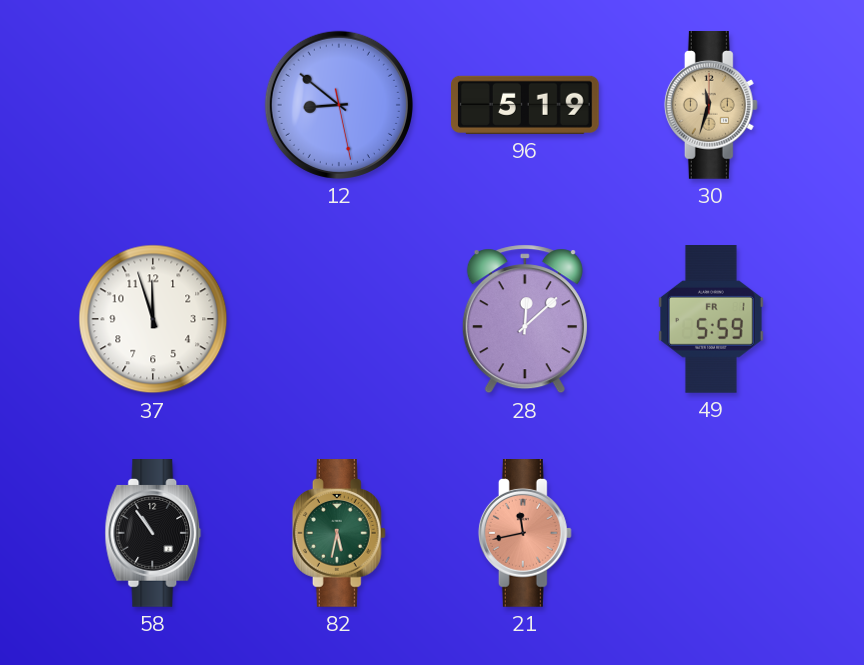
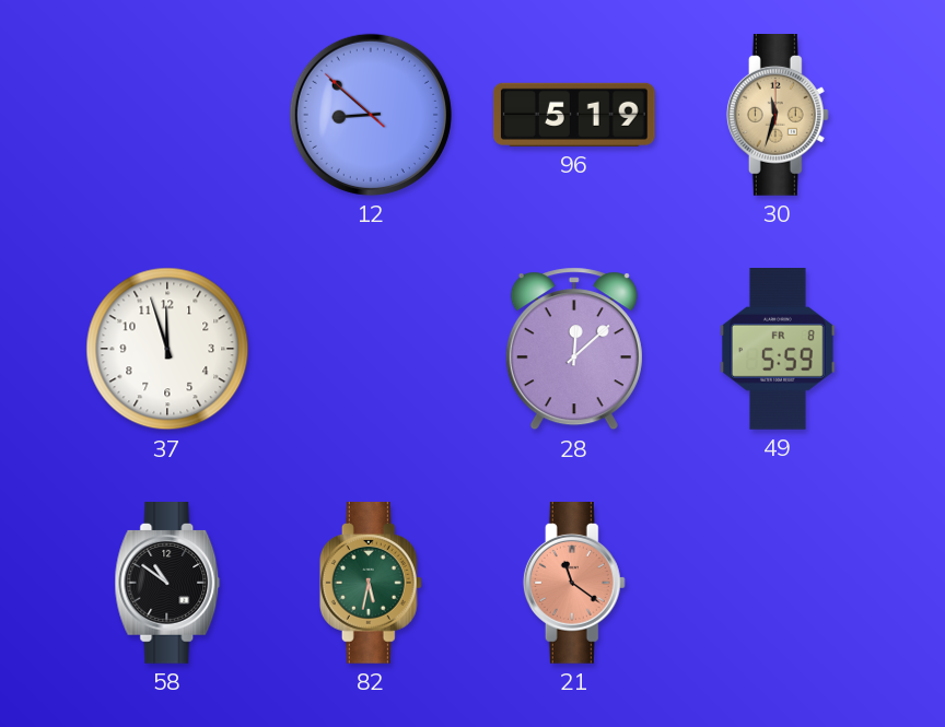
12: 8:51:28 -> 8:51:52
49 date: FR 1 -> FR 8
58: 10:54 -> 10:51
21: 11:43 -> 11:21
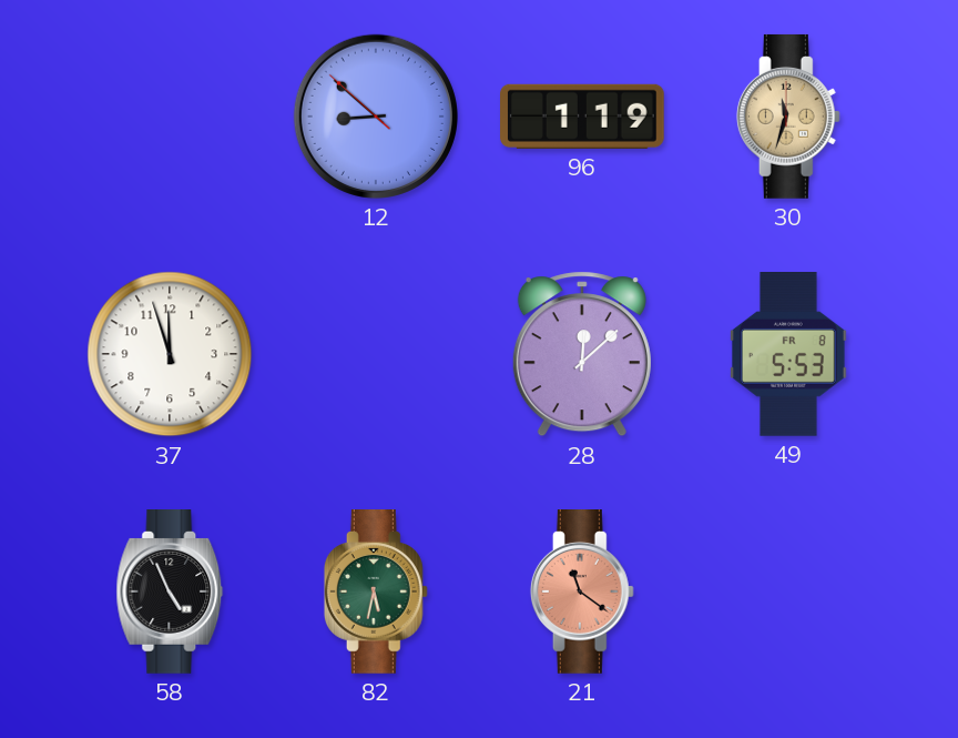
96: 5:19 -> 1:19
49: 5:59 -> 5:53
58: 10:51 -> 4:56
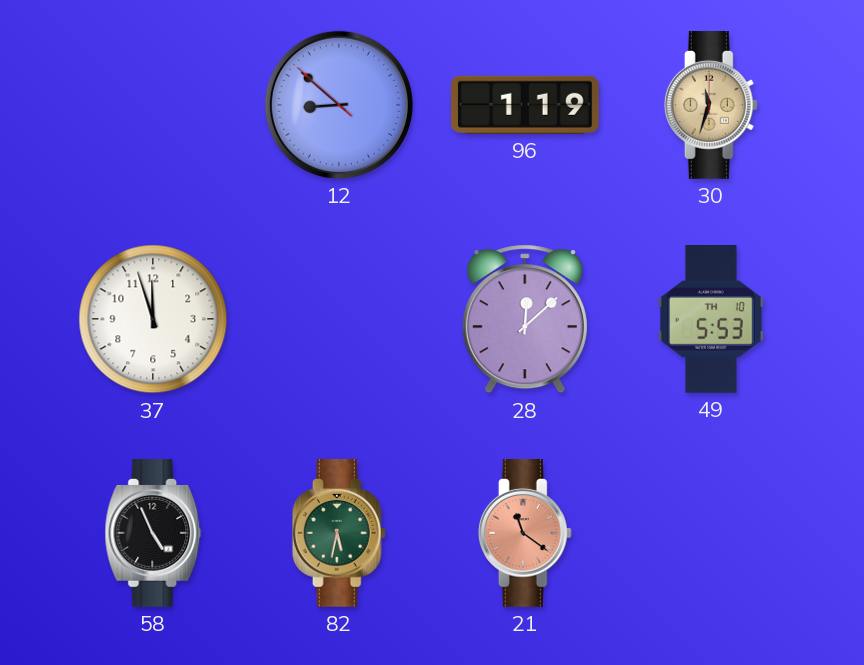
49 date: FR 8 -> TH 10
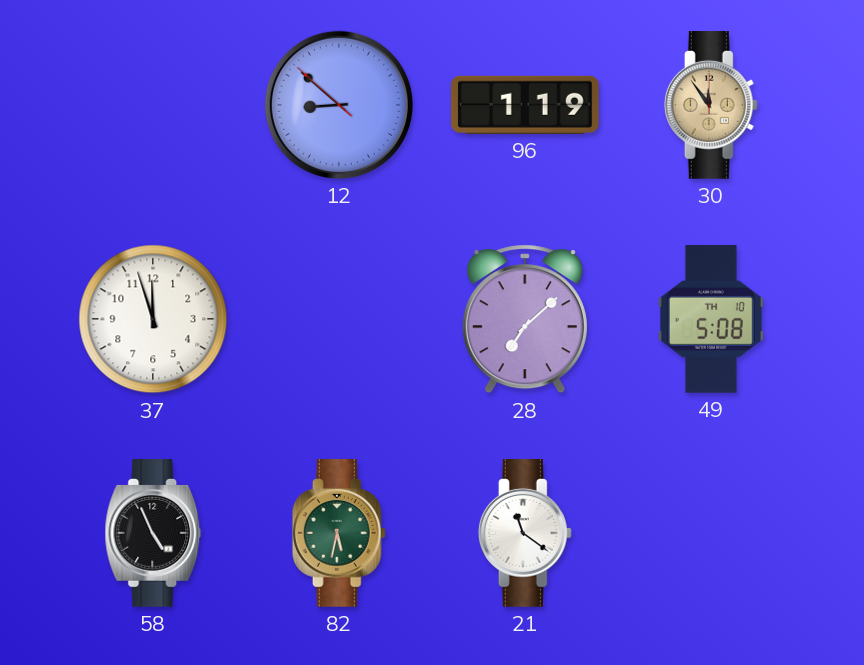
30: 11:33 -> 11:54
28: 12:08 -> 7:08
49: 5:53 -> 5:08
21 dial: salmon -> white
